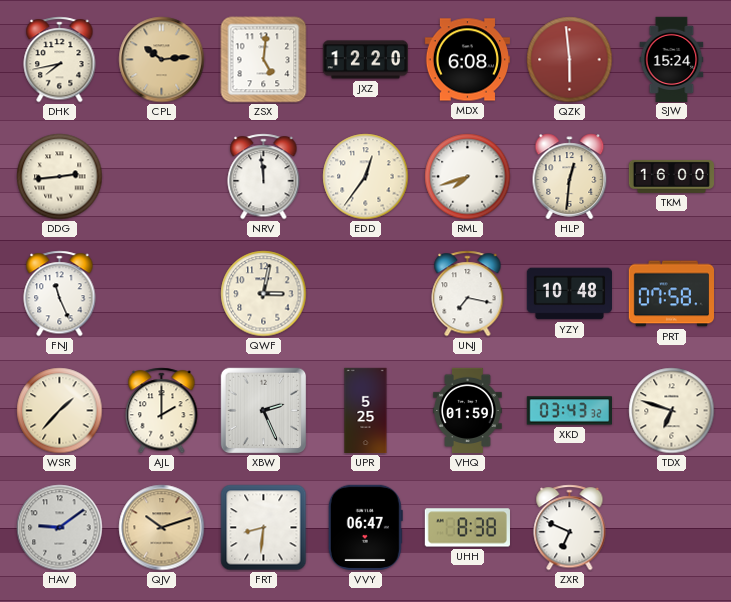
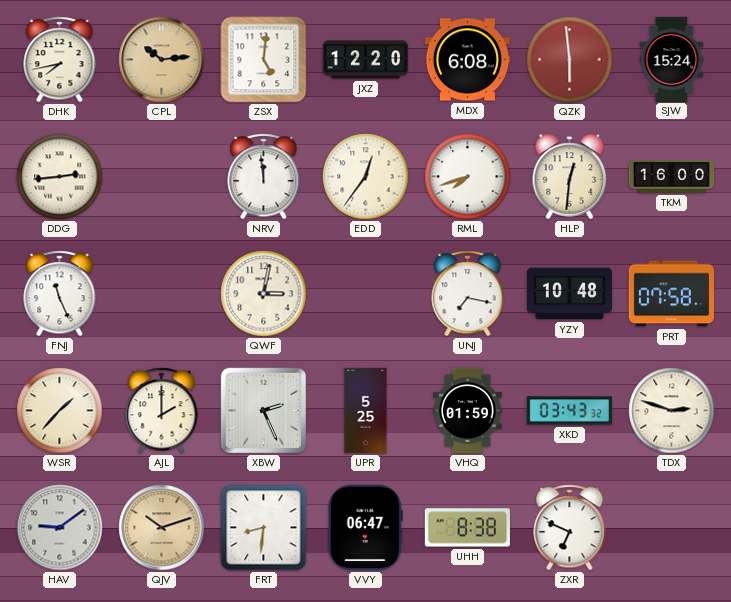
TDX: 6:48 -> 2:48
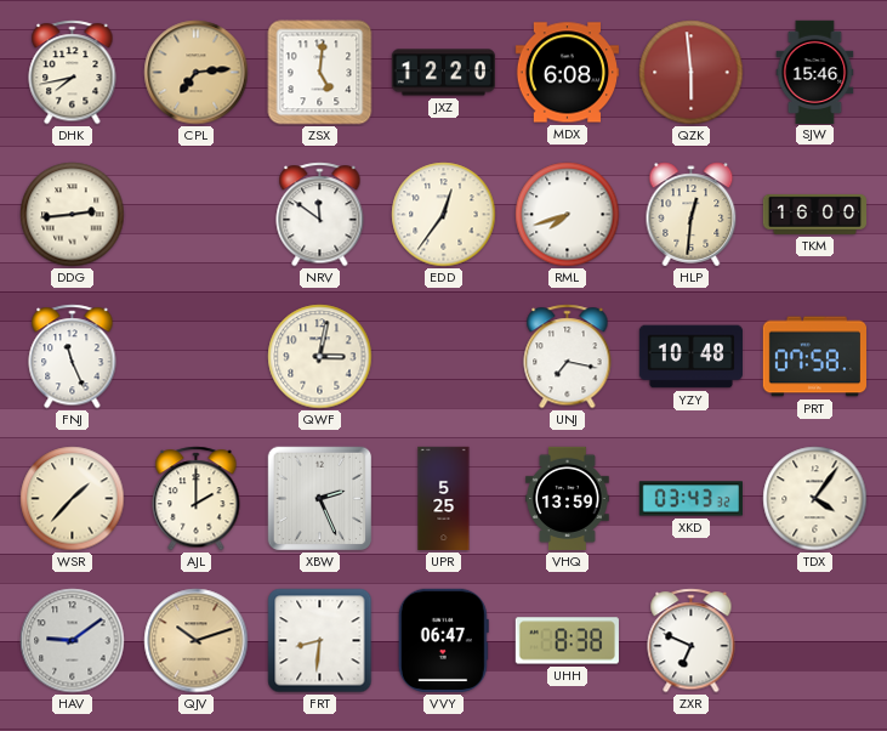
CPL: 10:14 -> 7:14
SJW: 15:24 -> 15:46
NRV: 11:59 -> 11:51
VHQ: 01:59 -> 13:59
TDX: 2:48 -> 4:06
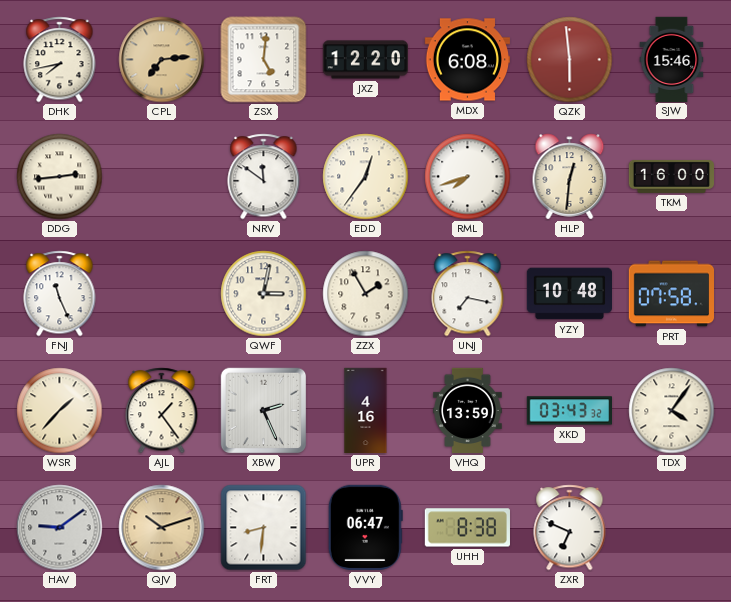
ZZX: none -> 1:55
AJL: 2:00 -> 1:24
UPR: 5:25 -> 4:16
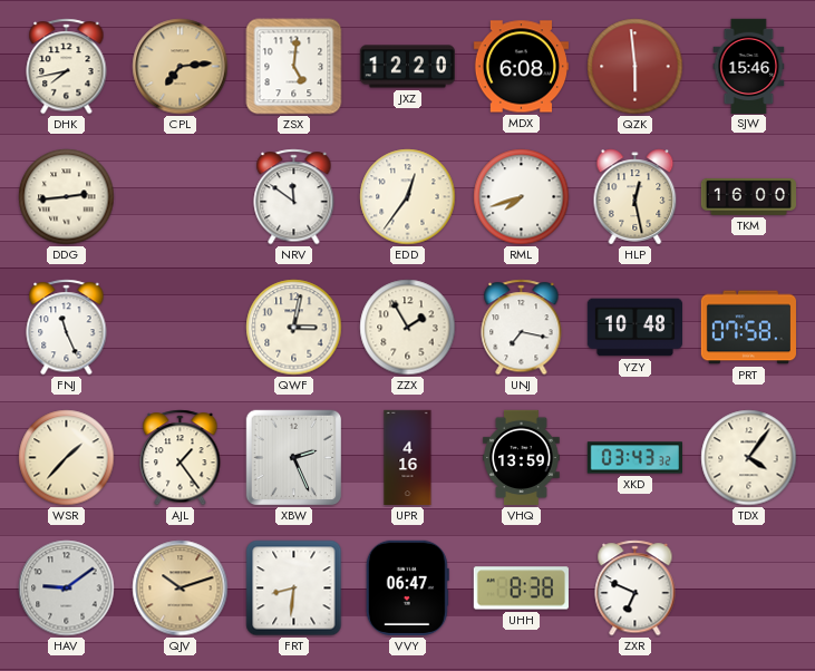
HLP: 12:31 -> 12:28
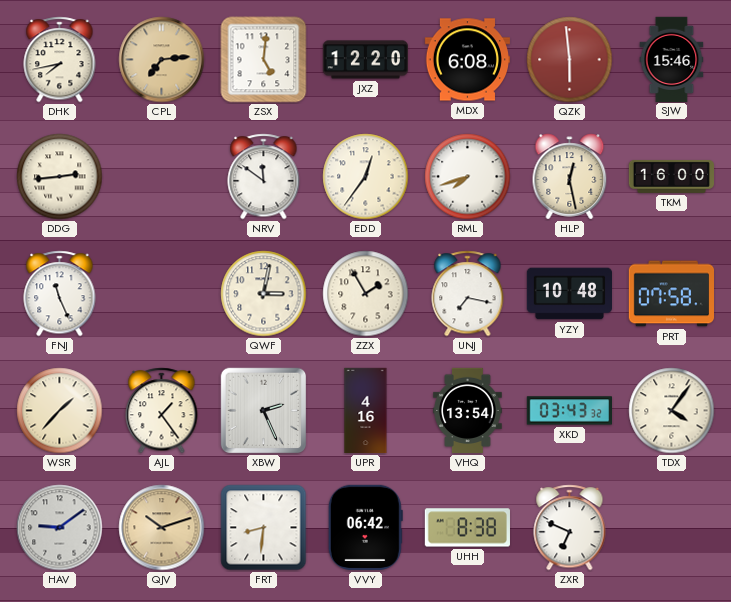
VHQ: 13:59 -> 13:54
VVY: 06:47 -> 06:42
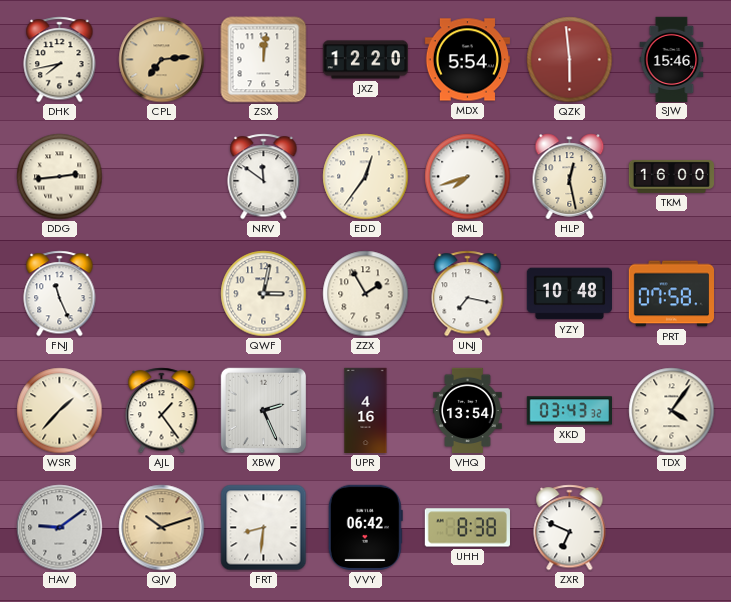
ZSX: 5:01 -> 12:01
MDX: 6:08 -> 5:54
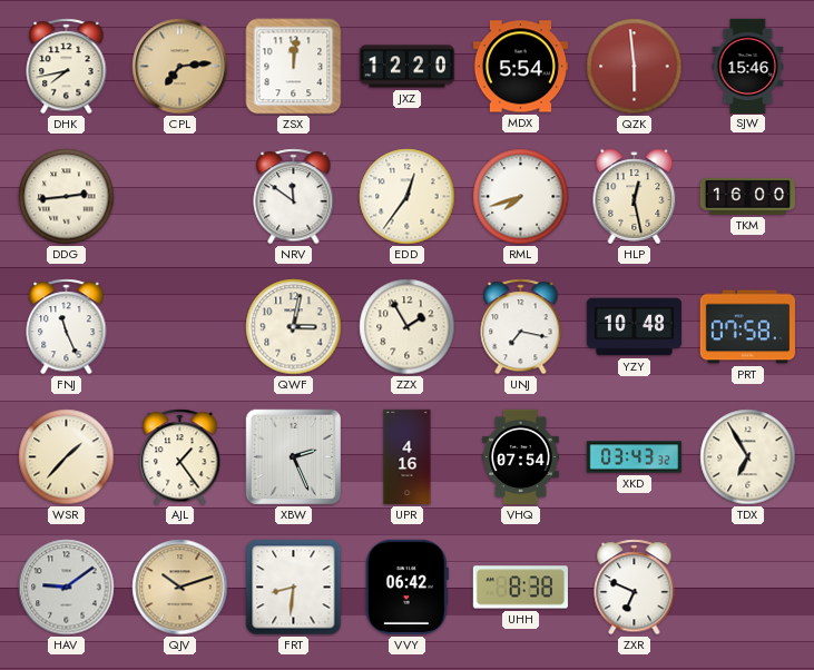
VHQ: 13:54 -> 07:54
TDX: 4:06 -> 6:55
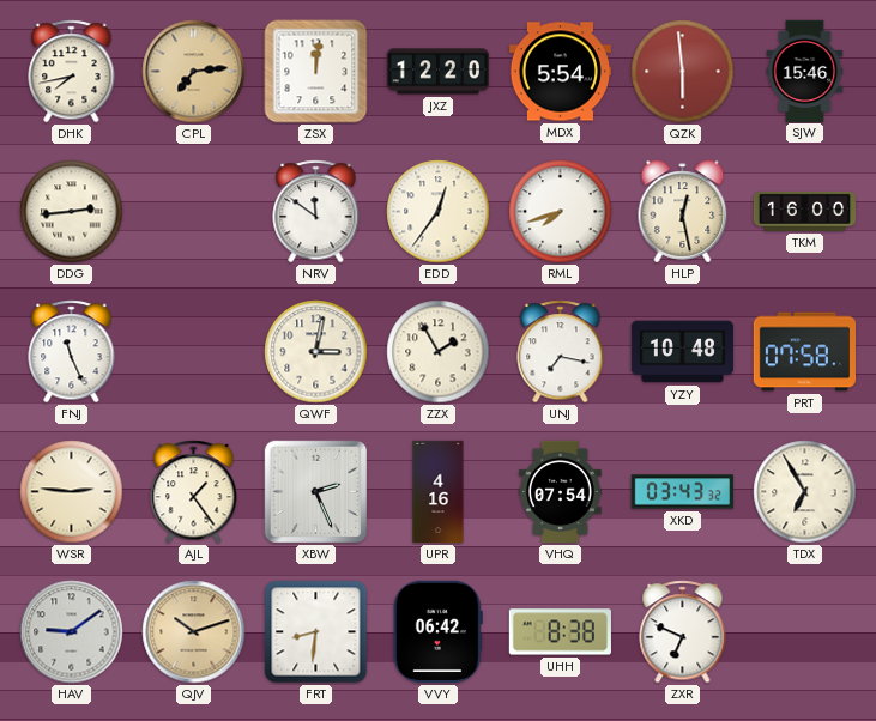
WSR: 1:37 -> 2:46
